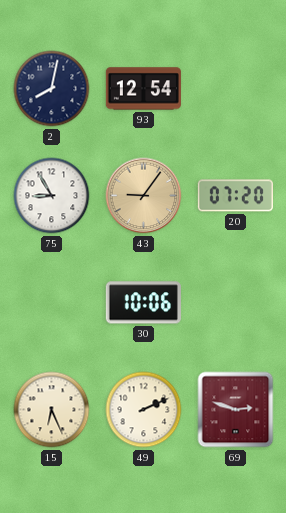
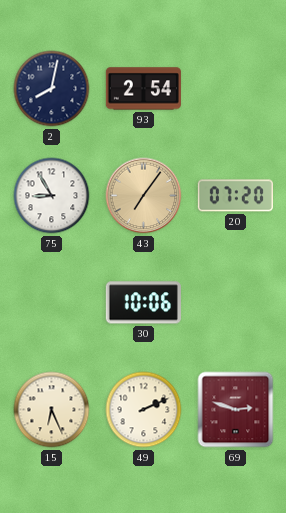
93: 12:54 -> 2:54
43: 9:06 -> 7:06
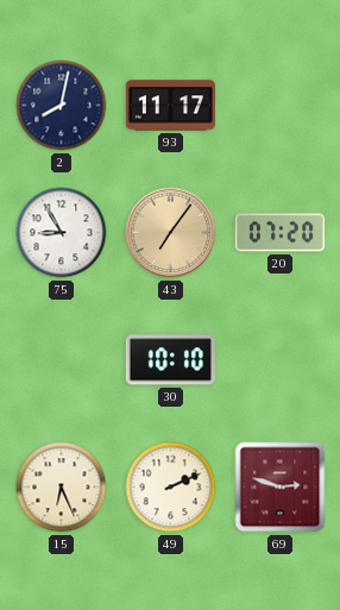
93: 2:54 -> 11:17
30: 10:06 -> 10:10
